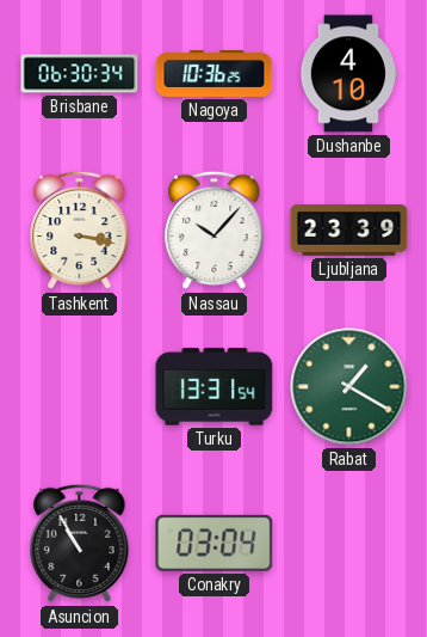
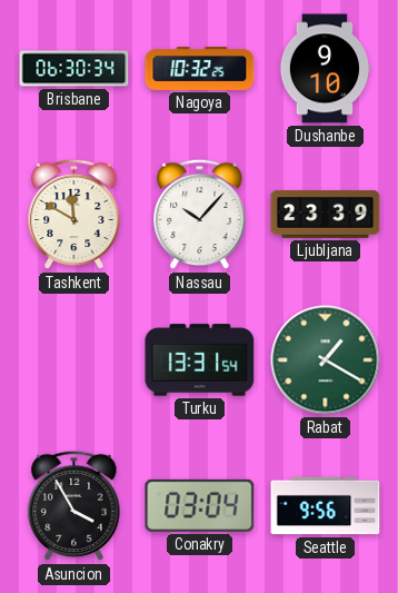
Nagoya: 10:36 -> 10:32
Dushanbe: 4:10 -> 9:10
Tashkent: 3:17 -> 11:50
Asuncion: 10:55 -> 3:55
Seattle: none -> 9:56
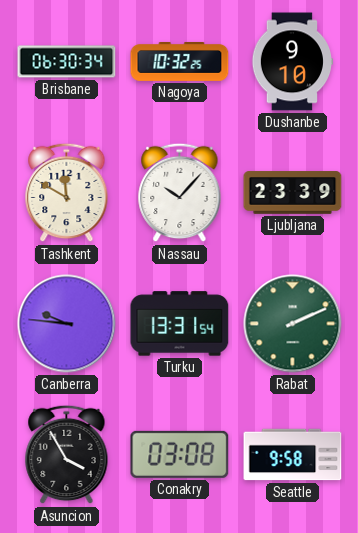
Canberra: none -> 9:46
Rabat: 1:20 -> 2:11
Conakry: 03:04 -> 03:08
Seattle: 9:56 -> 9:58
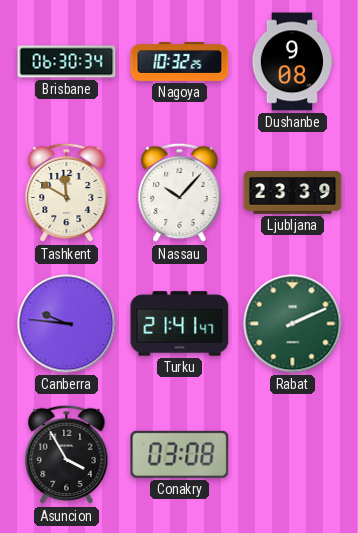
Dushanbe: 9:10 -> 9:08
Turku: 13:31 -> 21:41
Seattle: 9:58 -> none
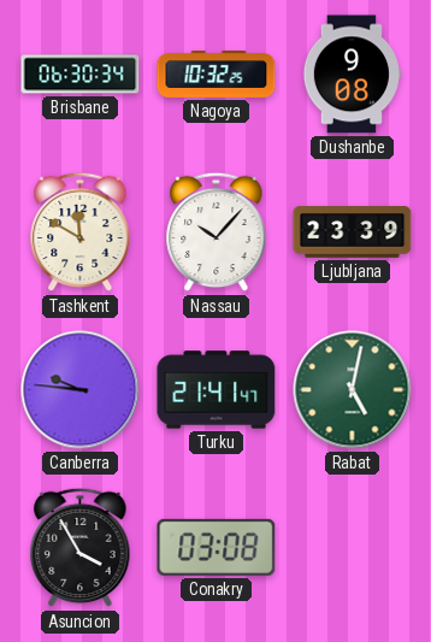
Rabat: 2:11 -> 5:02
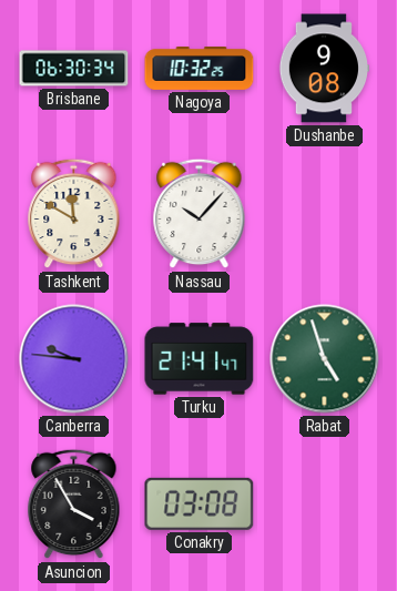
Ljubljana: 23:39 -> none
Rabat: 5:02 -> 4:57
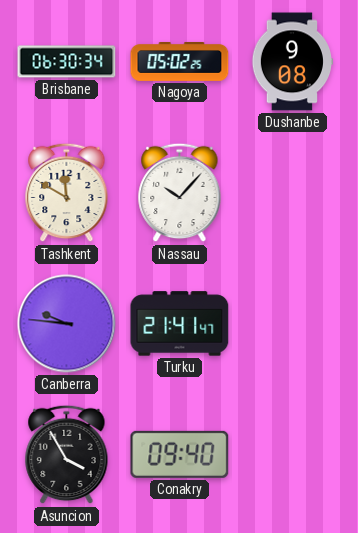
Nagoya: 10:32 -> 05:02
Rabat: 4:57 -> none
Conakry: 03:08 -> 09:40
